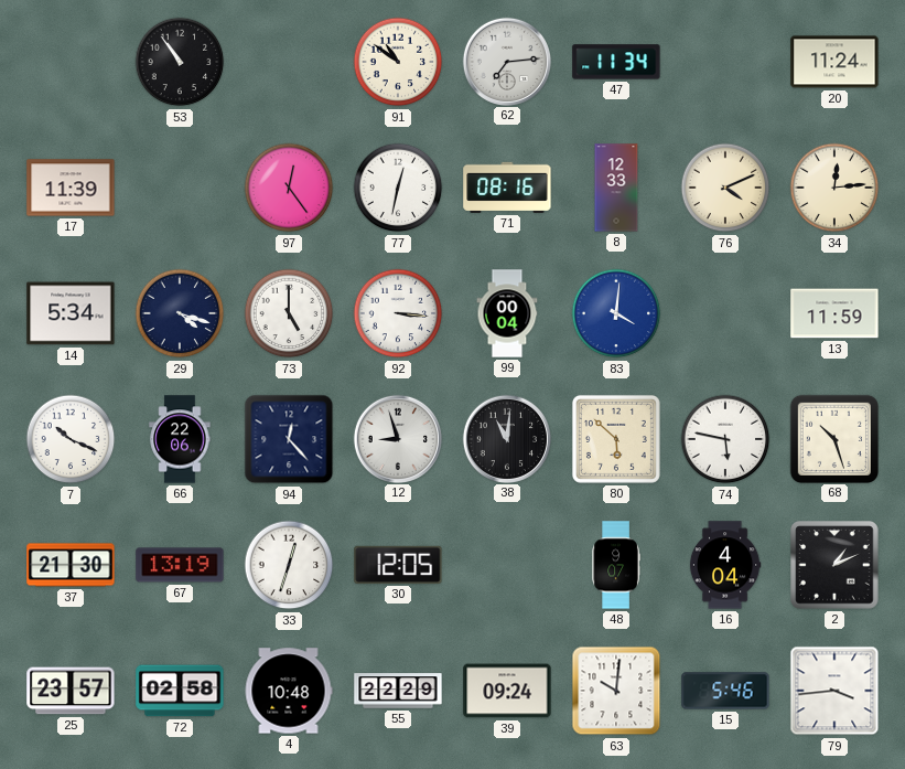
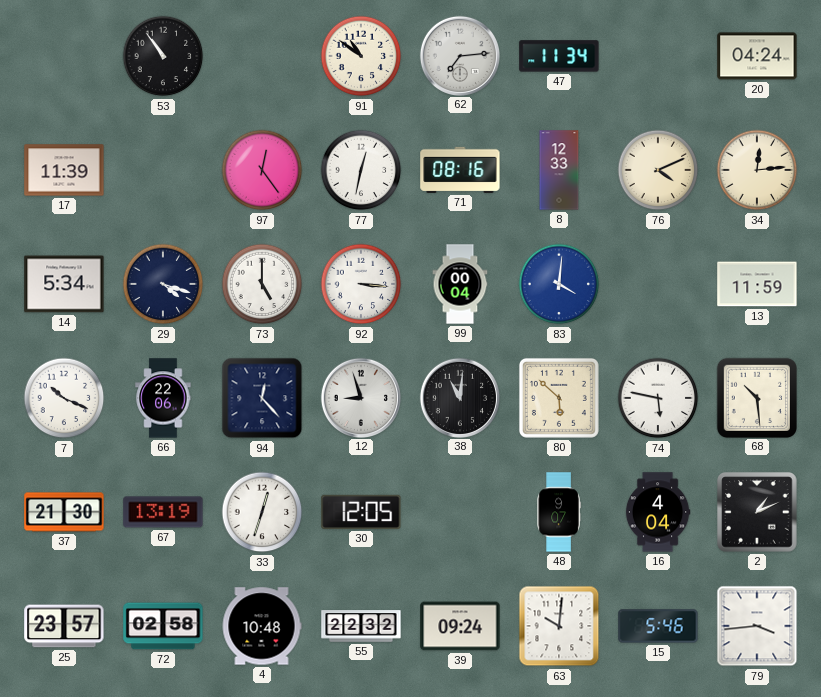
20: 11:24 -> 04:24
68: 10:27 -> 10:29
55: 22:29 -> 22:32
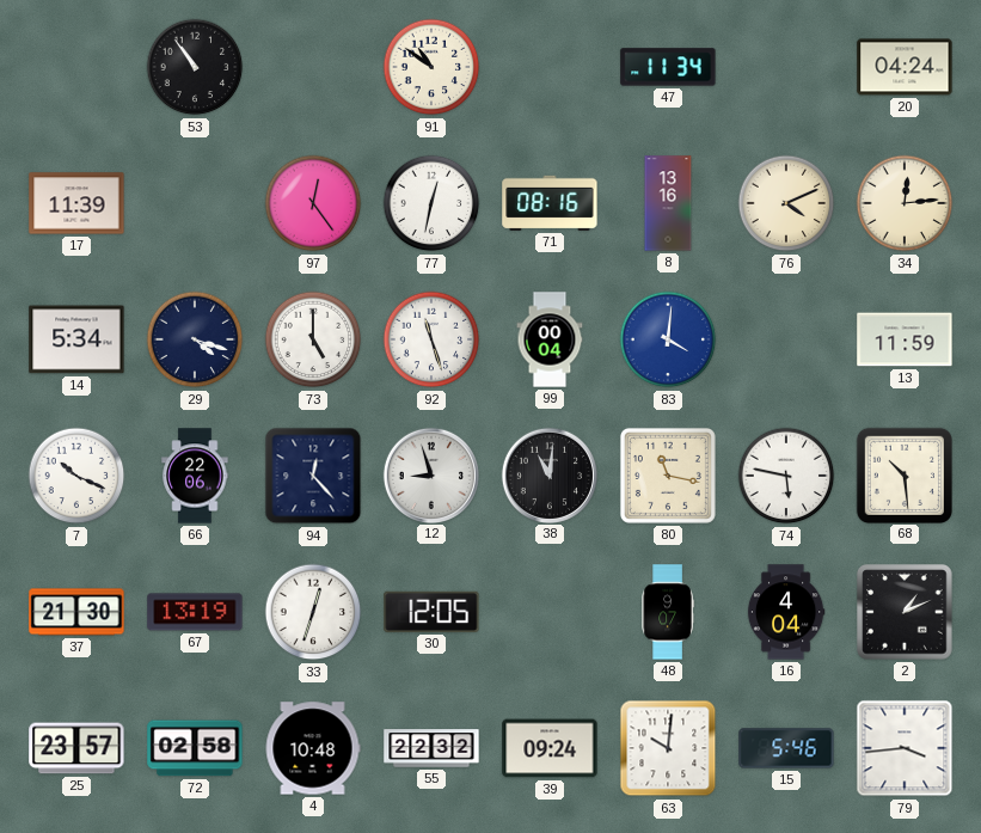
62: 7:14 -> none
8: 12:33 -> 13:16
92: 3:16 -> 11:27
80: 5:52 -> 11:17
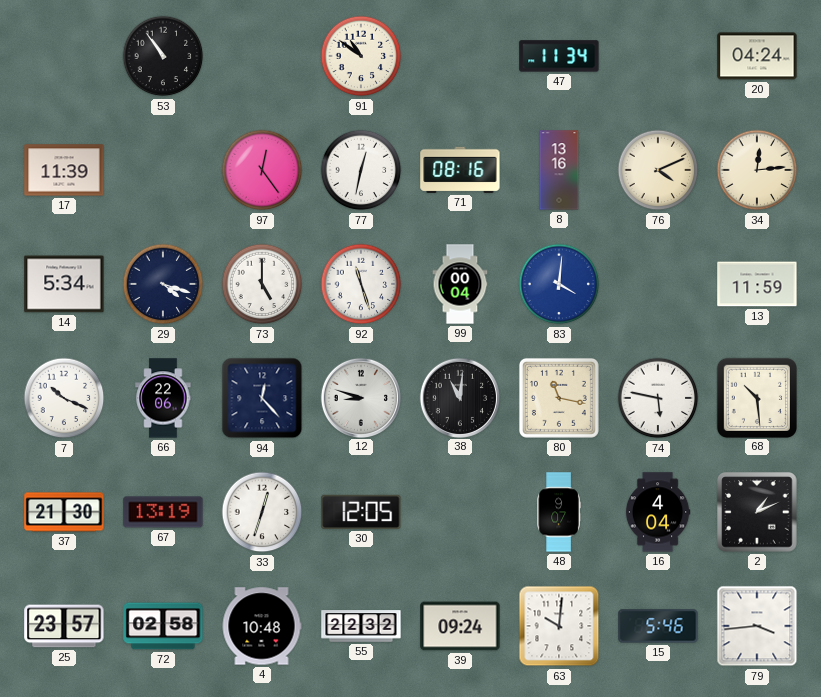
12: 8:57 -> 8:48
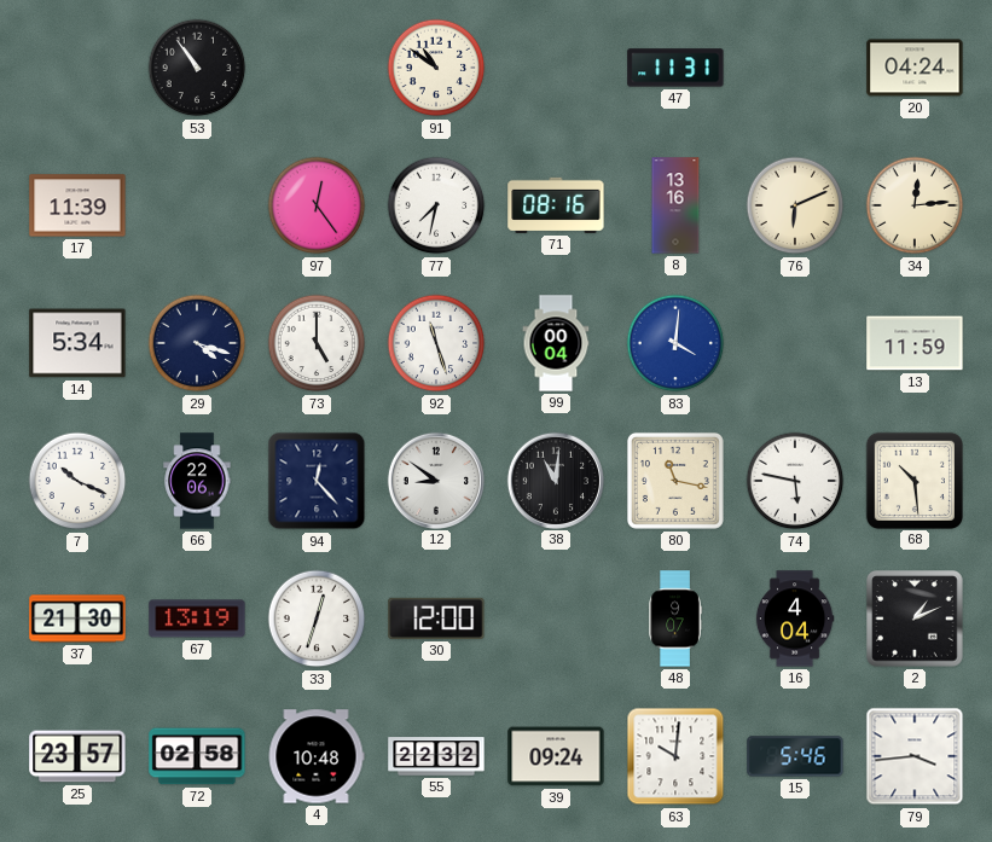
47: 11:34 -> 11:31
77: 12:32 -> 7:32
76: 4:11 -> 6:11
12: 8:48 -> 8:51
30: 12:05 -> 12:00
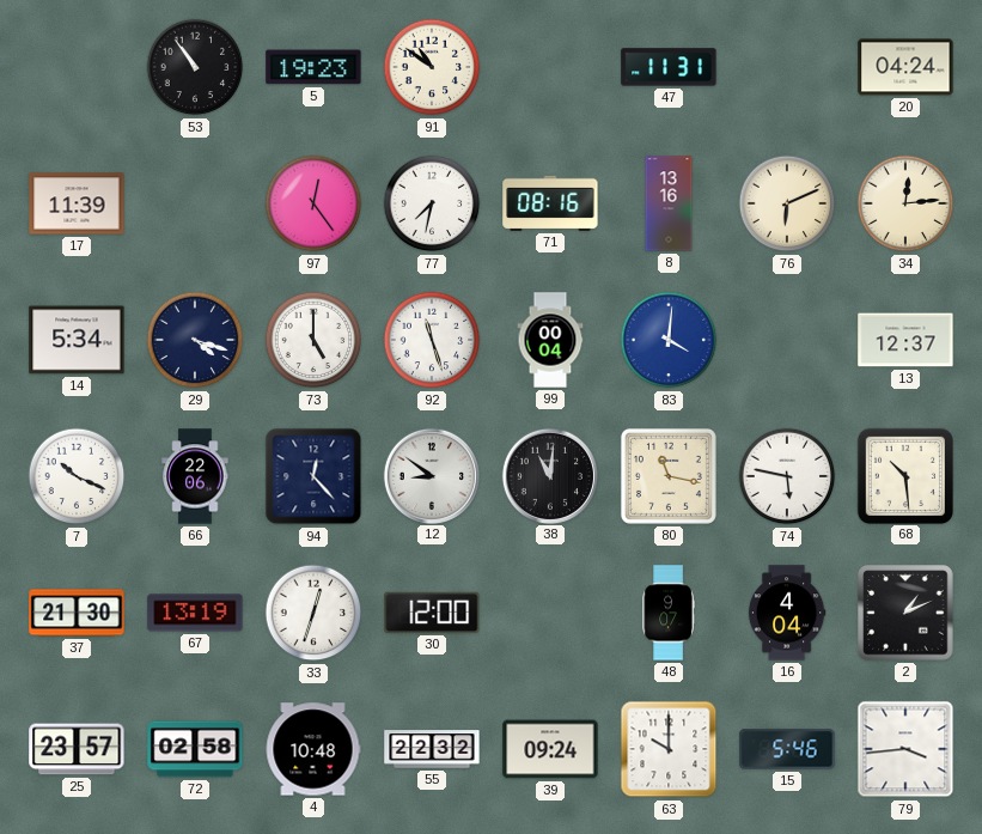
5: none -> 19:23
13: 11:59 -> 12:37
63: 10:01 -> 10:00
